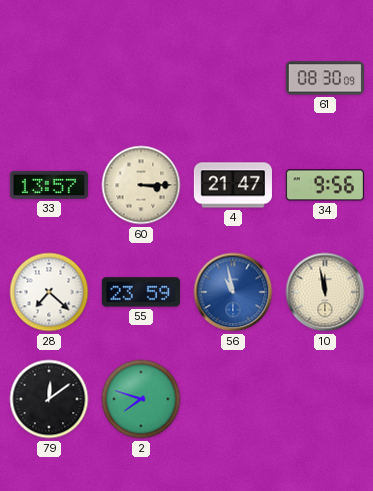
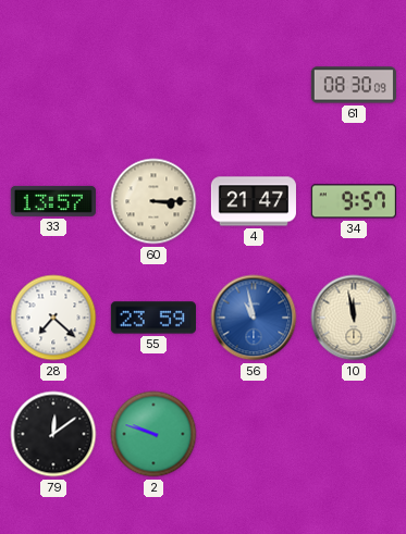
34: 9:56 -> 9:57
2: 7:48 -> 9:48
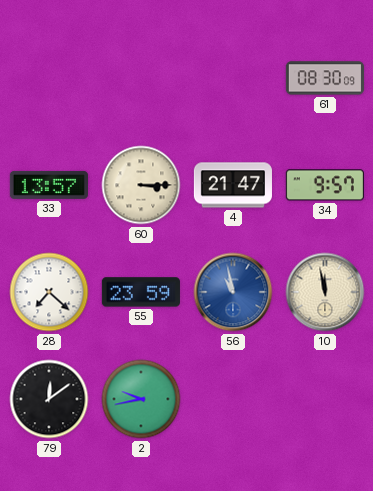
2: 9:48 -> 9:43
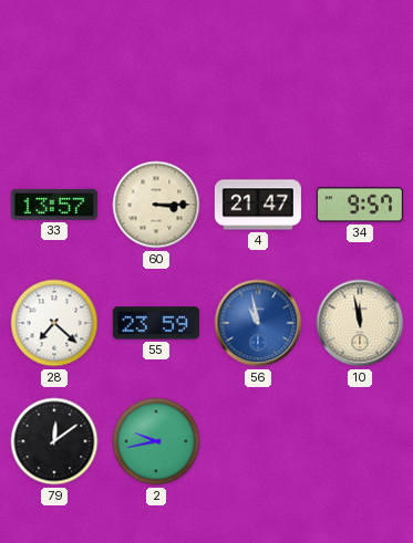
61: 08:30 -> none
